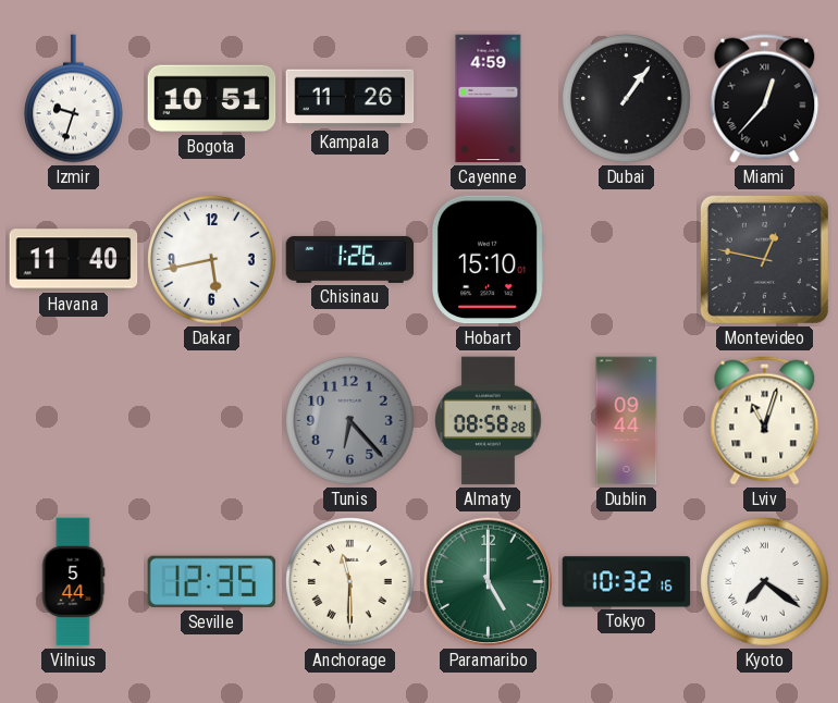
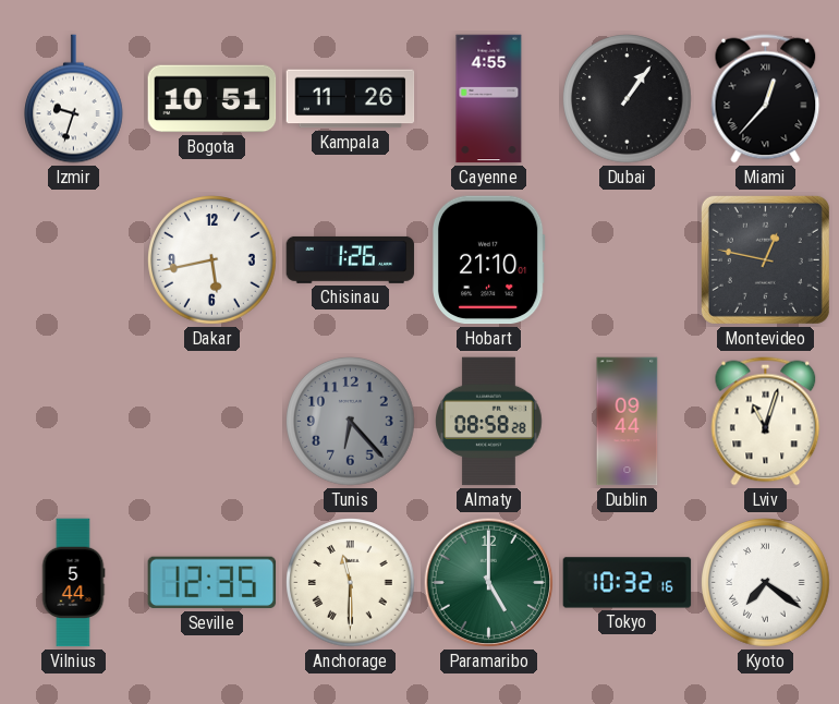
Cayenne: 4:59 -> 4:55
Havana: 11:40 -> none
Hobart: 15:10 -> 21:10
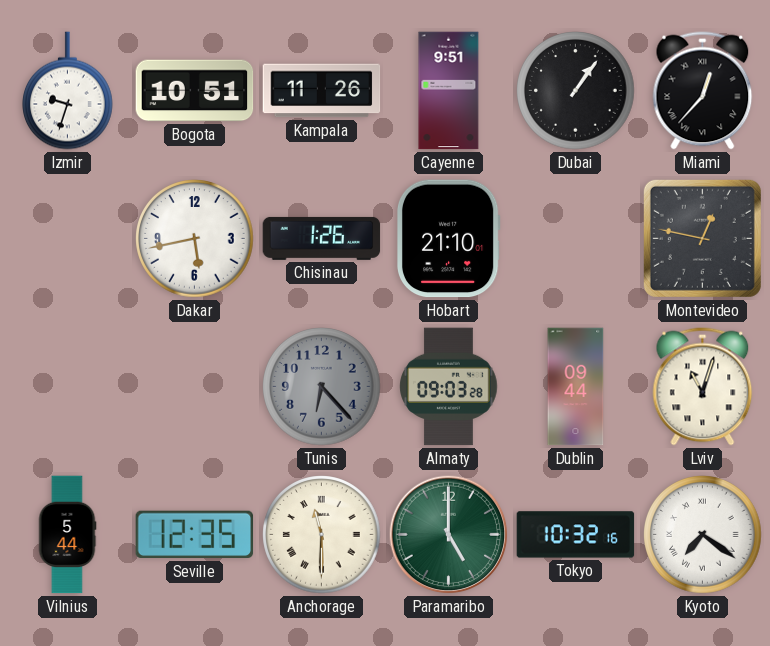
Cayenne: 4:55 -> 9:51
Almaty: 08:58 -> 09:03
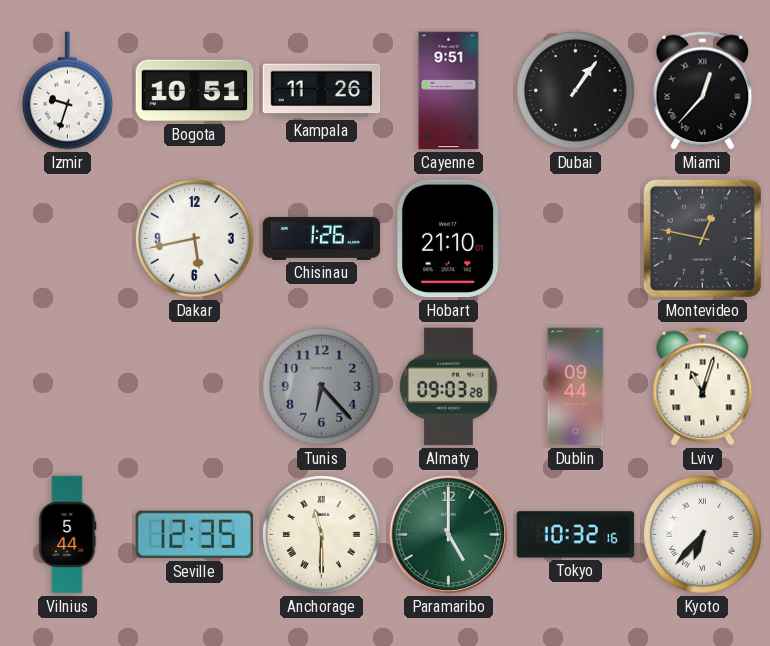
Kyoto: 7:21 -> 6:37
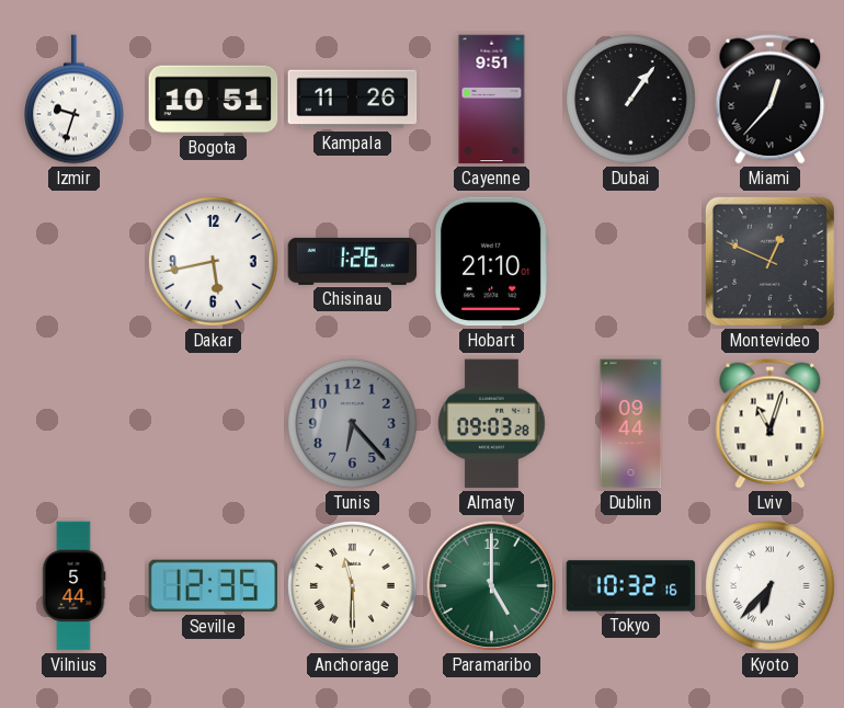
Montevideo: 12:47 -> 12:49
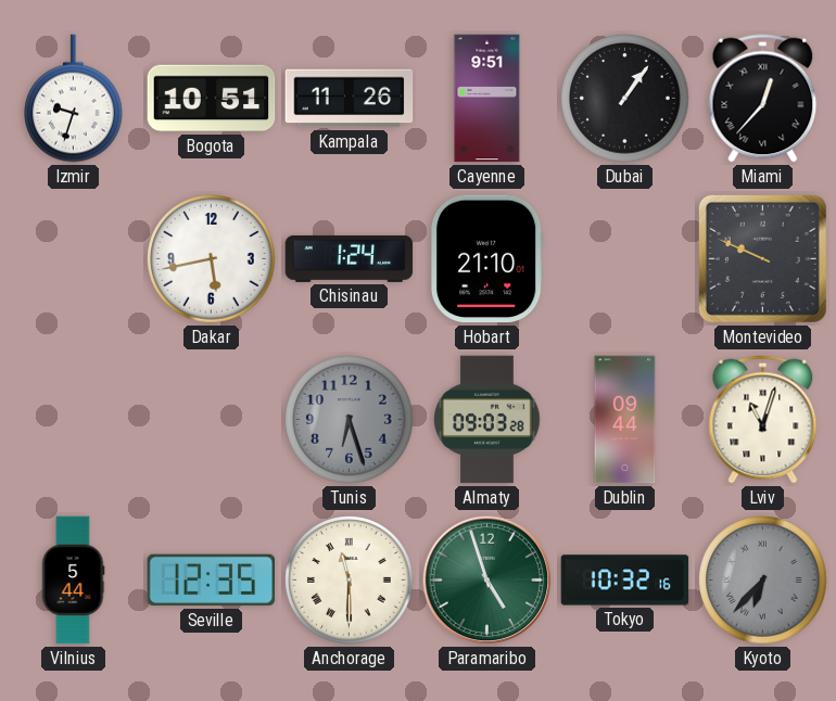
Chisinau: 1:26 -> 1:24
Montevideo: 12:49 -> 9:49
Tunis: 6:23 -> 6:27
Paramaribo: 5:00 -> 4:57
Kyoto dial: white -> grey
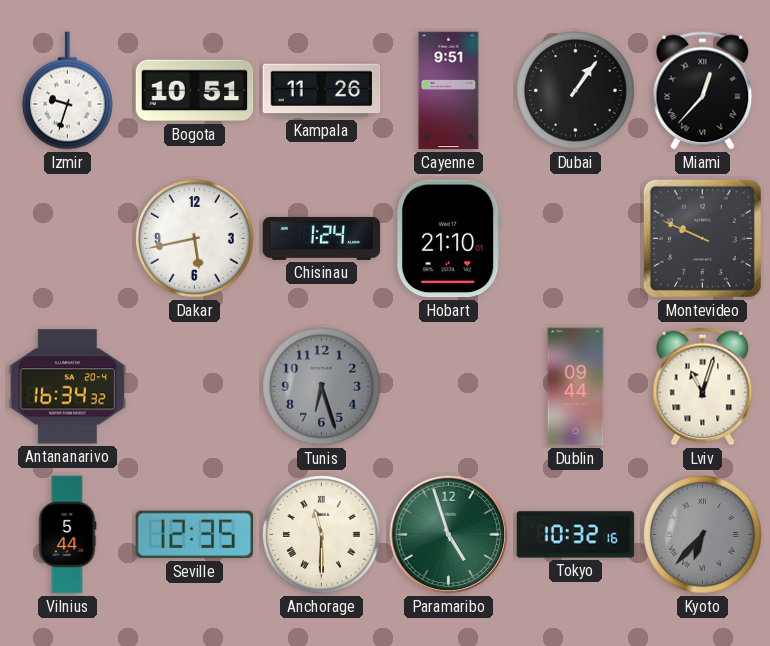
Antananarivo: none -> 16:34
Almaty: 09:03 -> none
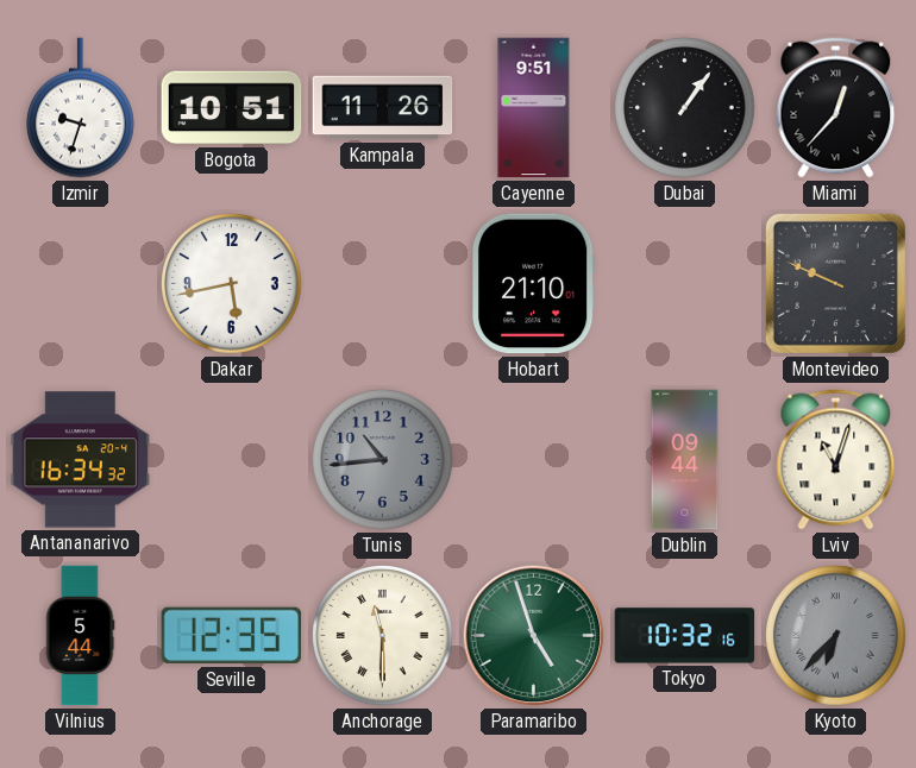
Chisinau: 1:24 -> none
Tunis: 6:27 -> 10:44
